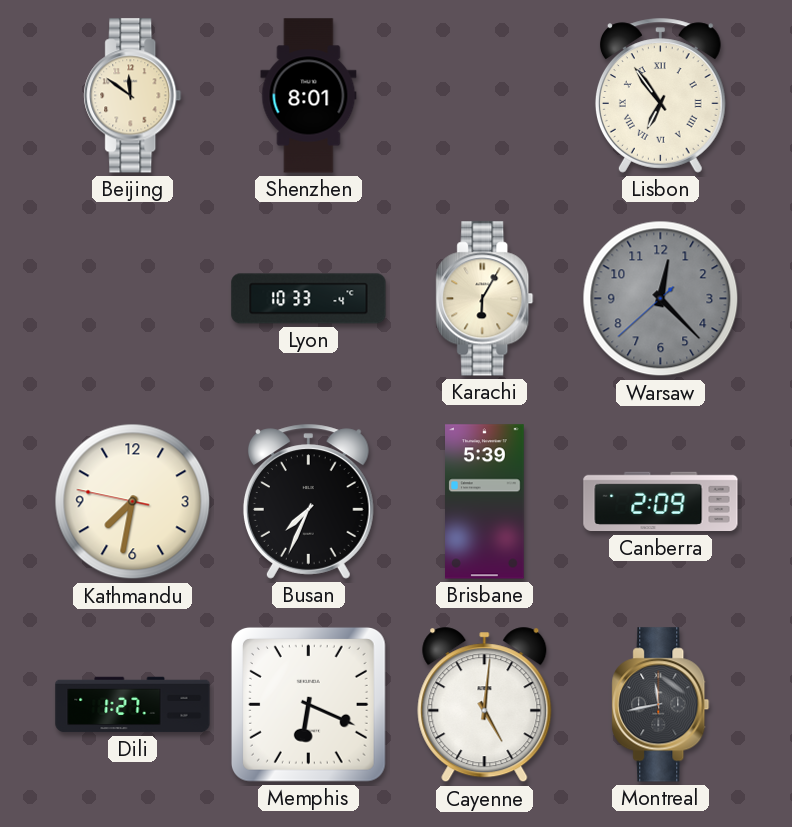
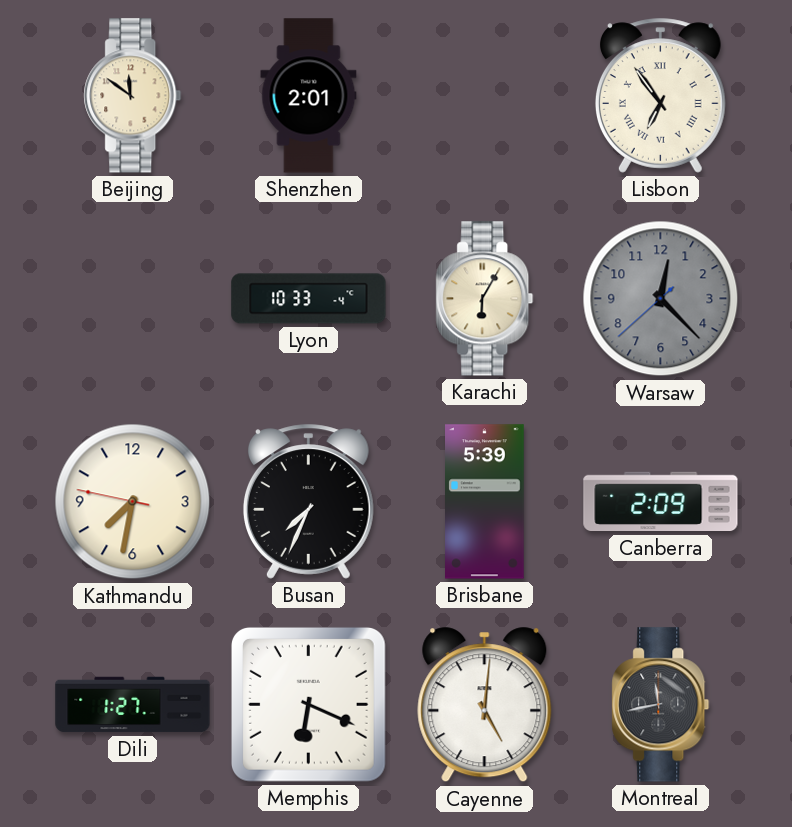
Shenzhen: 8:01 -> 2:01
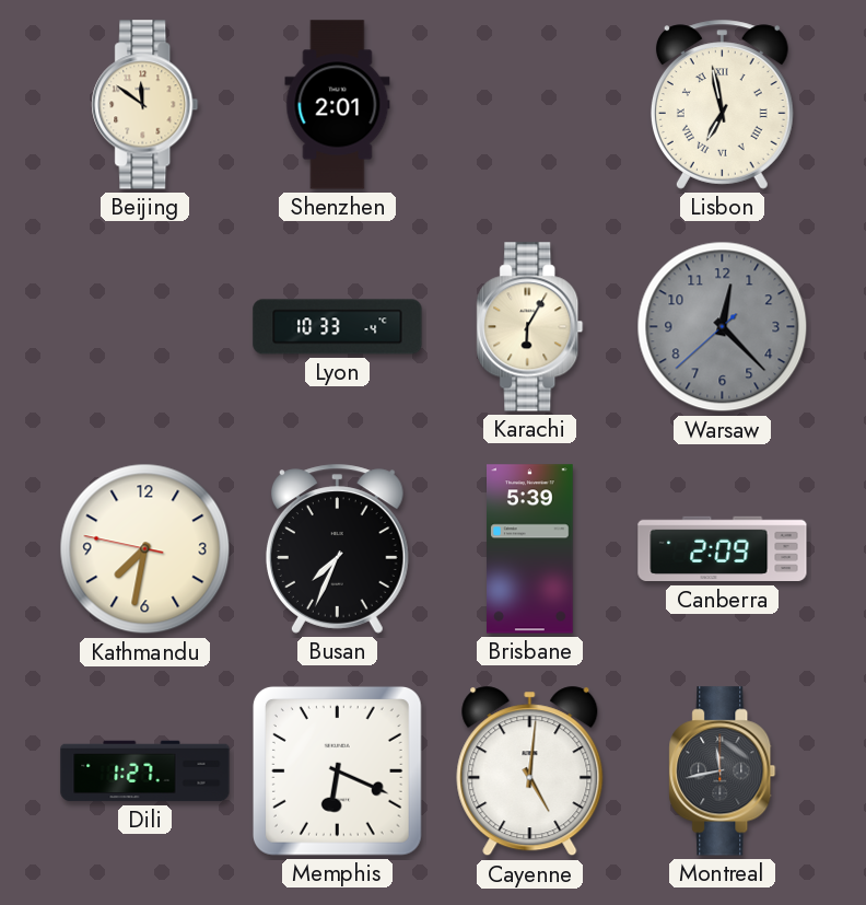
Lisbon: 6:54 -> 6:58
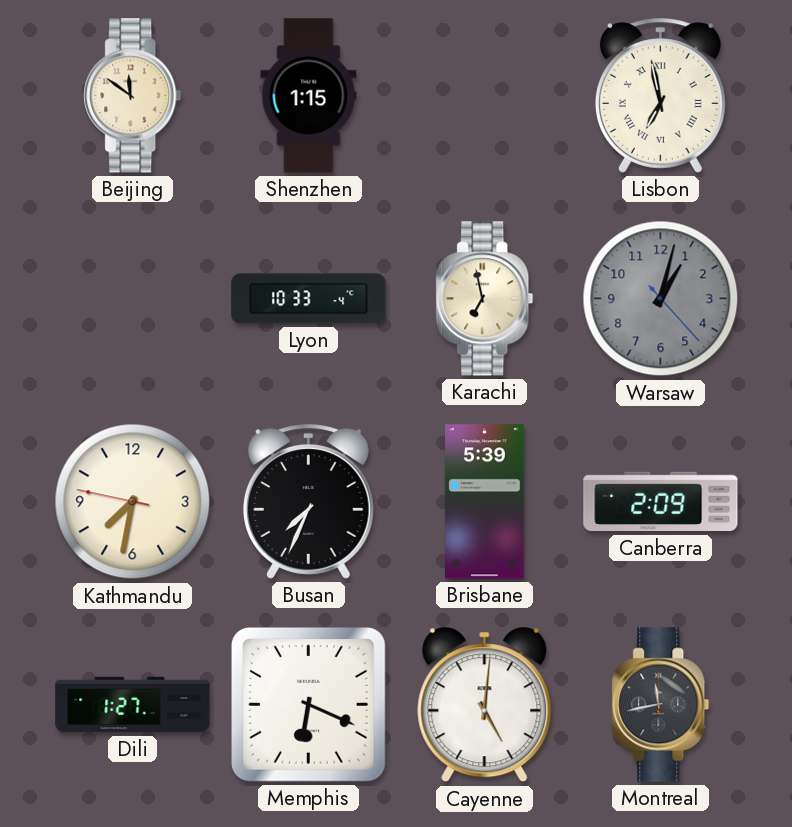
Shenzhen: 2:01 -> 1:15
Karachi: 6:05 -> 6:58
Warsaw: 12:22 -> 1:02
